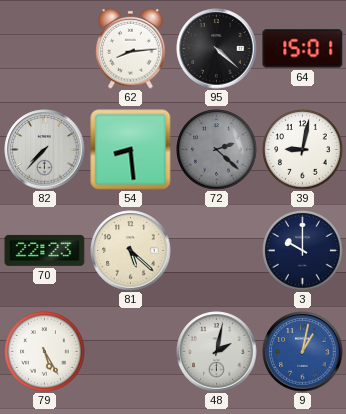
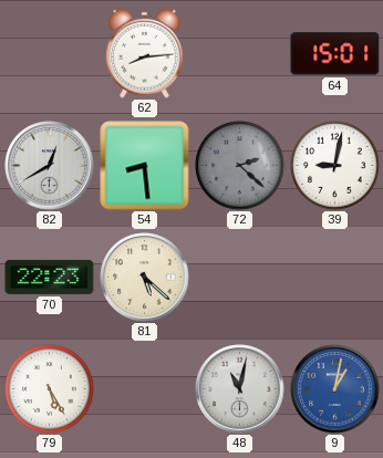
95: 4:22 -> none
82: 7:37 -> 12:40
3: 10:00 -> none
48: 2:02 -> 11:02
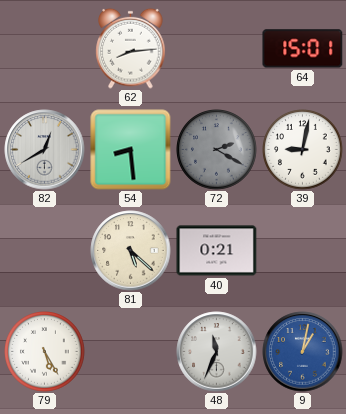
72: 2:22 -> 2:20
70: 22:23 -> none
40: none -> 0:21
48: 11:02 -> 11:34
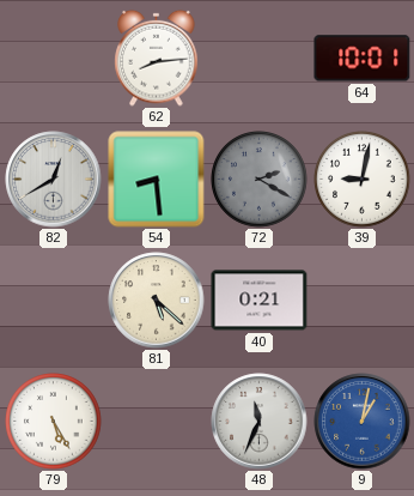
64: 15:01 -> 10:01
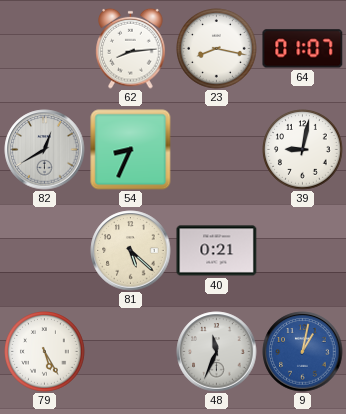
23: none -> 8:17
64: 10:01 -> 01:07
54: 8:29 -> 8:34
72: 2:20 -> none
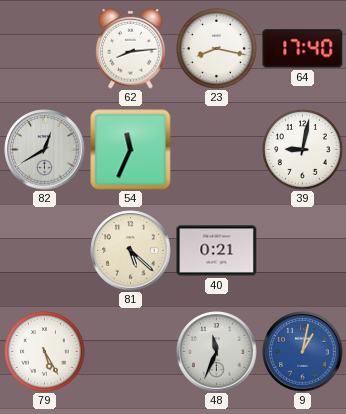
64: 01:07 -> 17:40
54: 8:34 -> 11:34
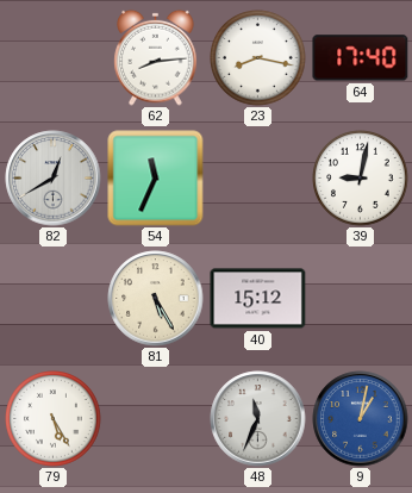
81: 5:22 -> 5:25
40: 0:21 -> 15:12
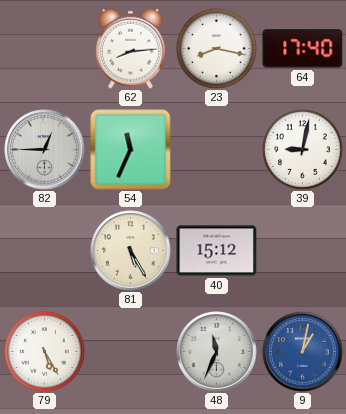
82: 12:40 -> 12:45
